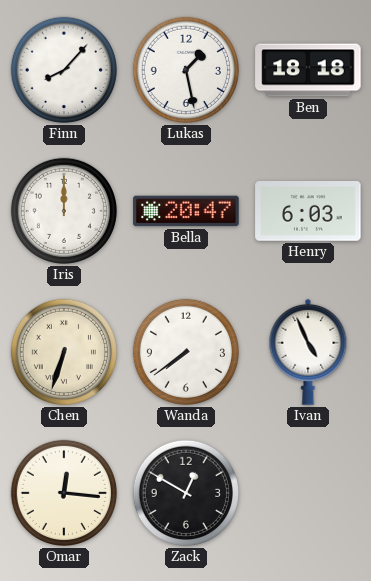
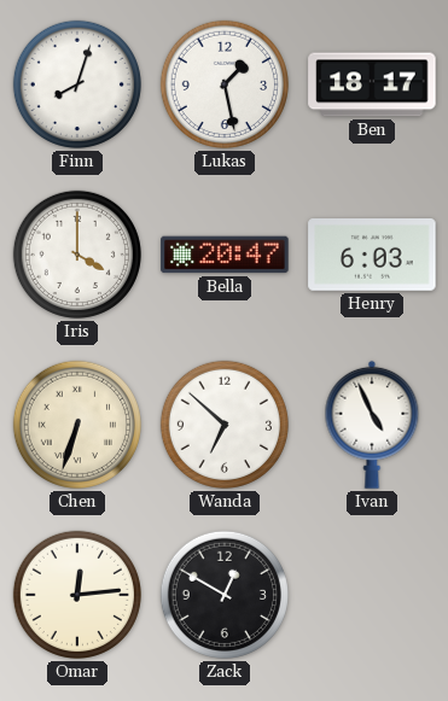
Finn: 8:07 -> 8:03
Ben: 18:18 -> 18:17
Iris: 12:00 -> 4:00
Wanda: 7:39 -> 6:52
Omar: 12:16 -> 12:14
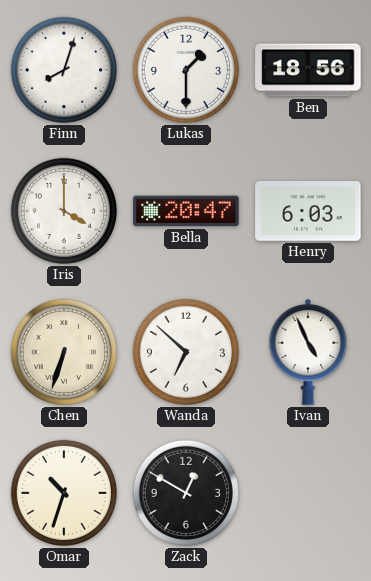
Lukas: 1:28 -> 1:30
Ben: 18:17 -> 18:56
Omar: 12:14 -> 10:33
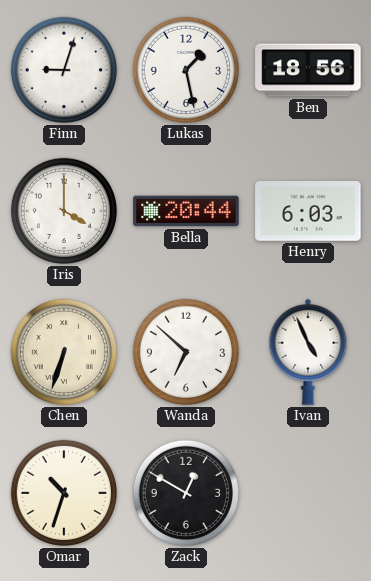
Finn: 8:03 -> 9:03
Lukas: 1:30 -> 1:28
Bella: 20:47 -> 20:44
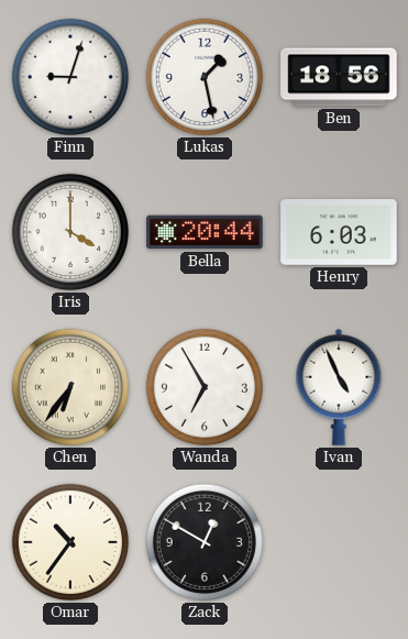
Chen: 6:33 -> 6:36
Wanda: 6:52 -> 6:55
Omar: 10:33 -> 10:36
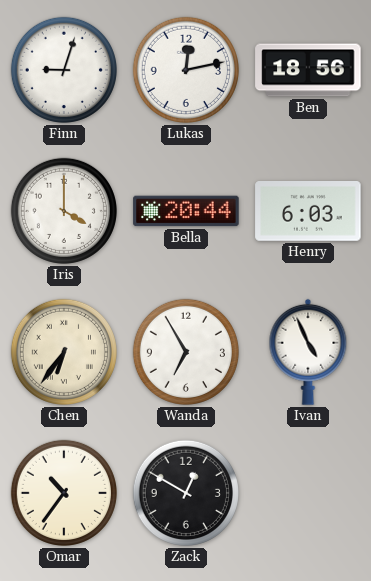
Lukas: 1:28 -> 12:13
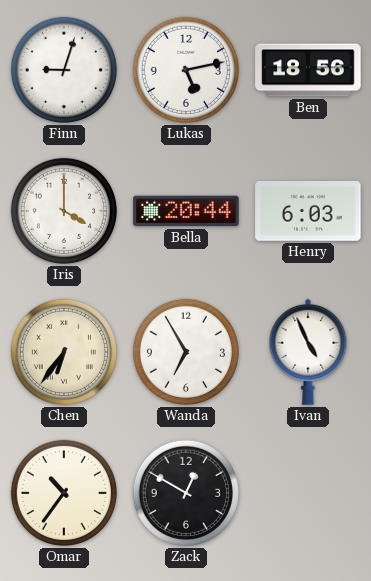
Lukas: 12:13 -> 5:13
